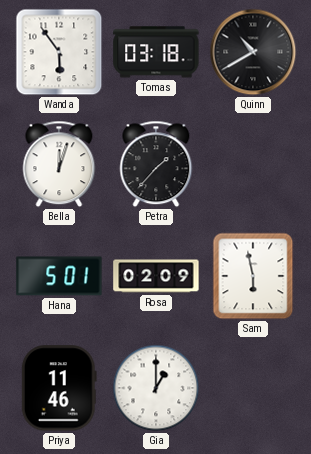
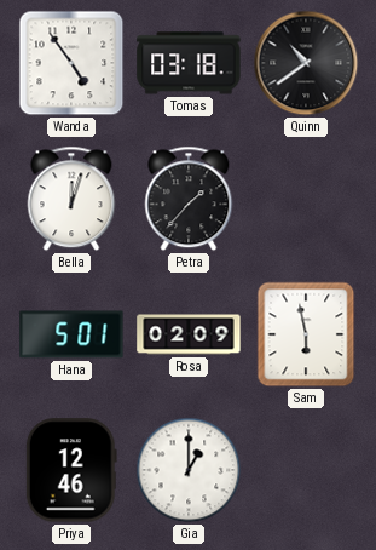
Wanda: 5:54 -> 4:54
Quinn: 10:40 -> 10:39
Priya: 11:46 -> 12:46
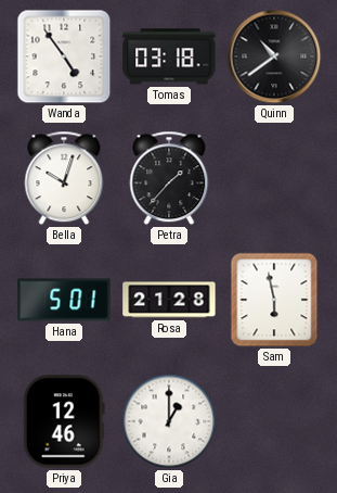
Bella: 12:03 -> 10:03
Rosa: 02:09 -> 21:28
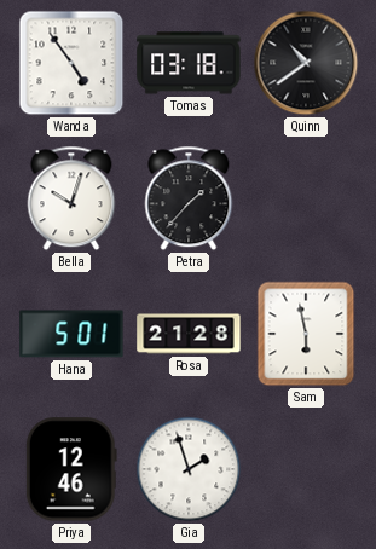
Gia: 1:00 -> 1:57
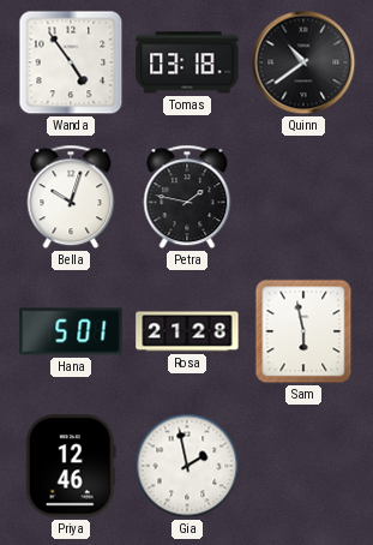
Petra: 1:37 -> 1:47
Gia: 1:57 -> 1:58
